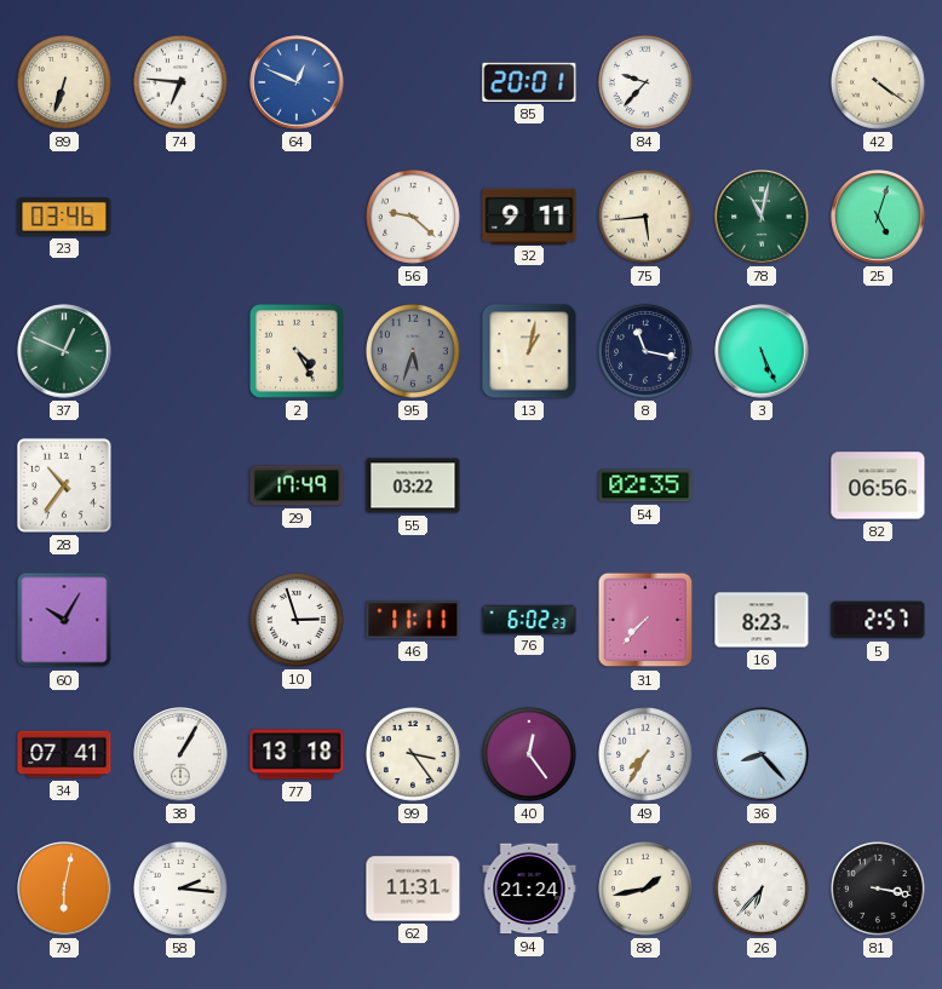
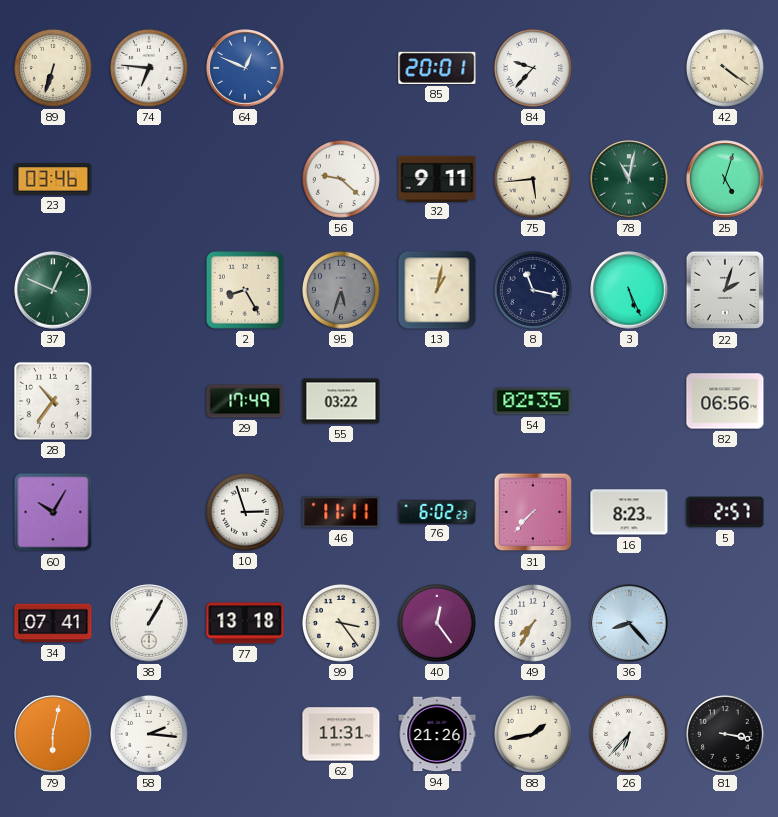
2: 4:25 -> 8:25
22: none -> 2:03
94: 21:24 -> 21:26
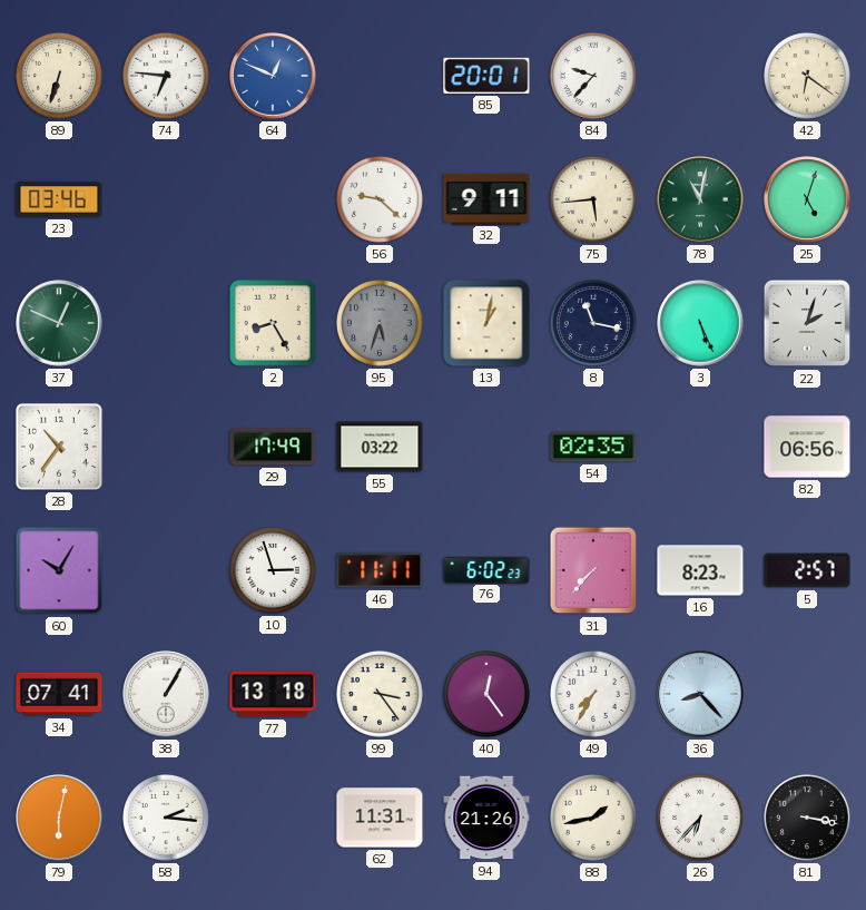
42: 4:21 -> 6:21
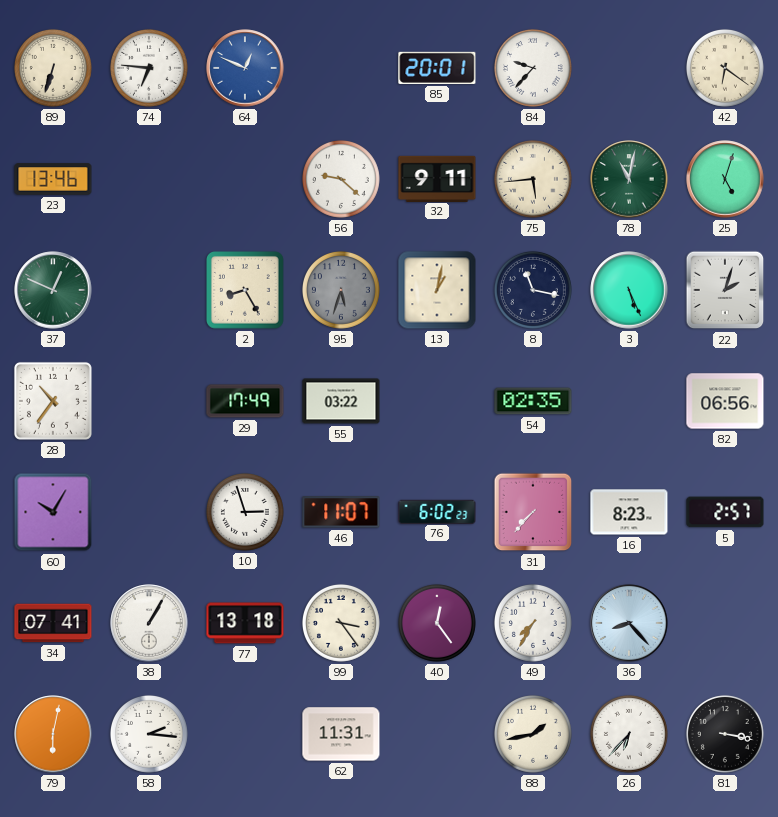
23: 03:46 -> 13:46
46: 11:11 -> 11:07
94: 21:26 -> none
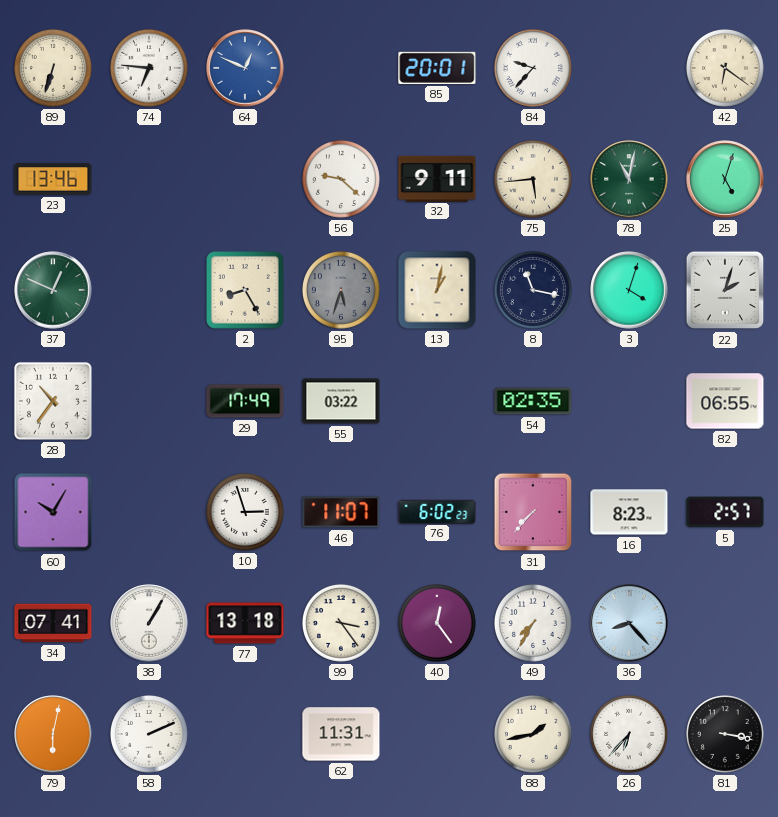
3: 5:26 -> 4:03
82: 06:56 -> 06:55
58: 2:16 -> 2:11
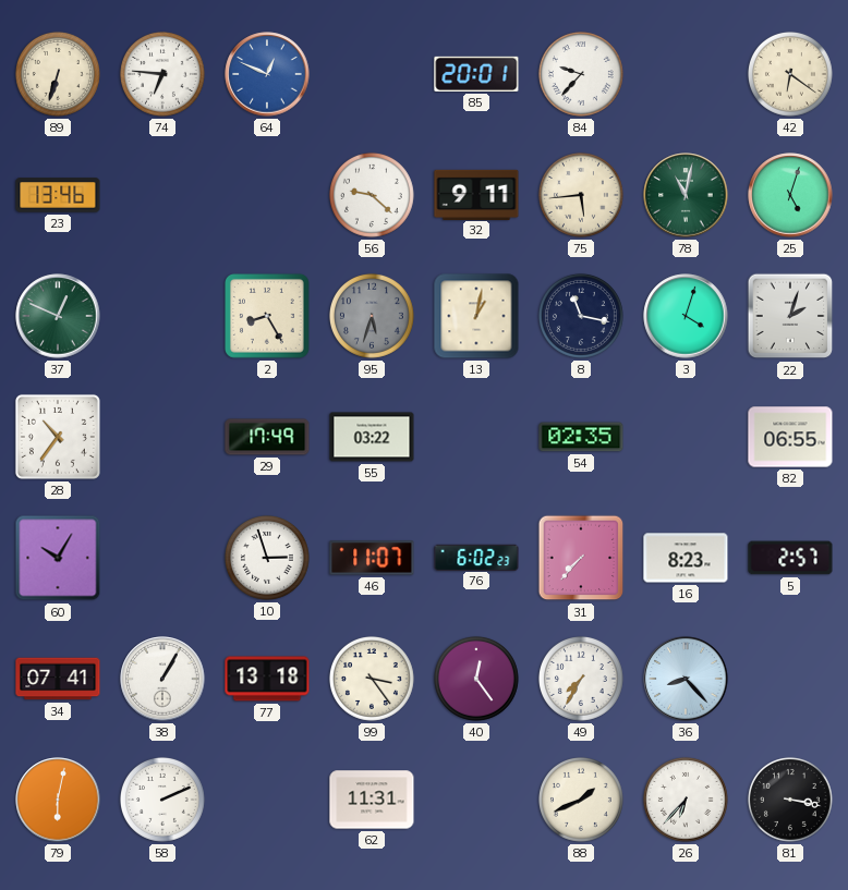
88: 1:43 -> 1:41
